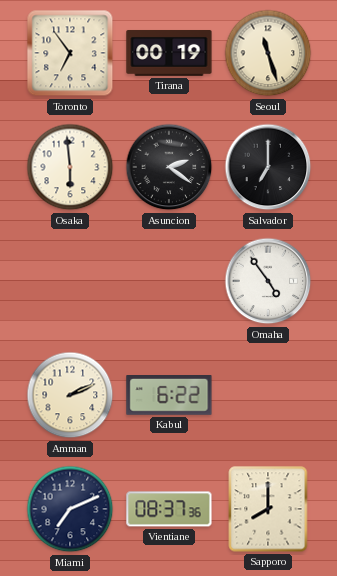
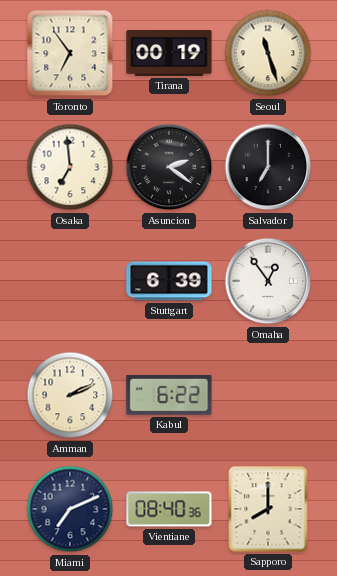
Osaka: 5:59 -> 6:59
Stuttgart: none -> 6:39
Omaha: 4:54 -> 12:54
Vientiane: 08:37 -> 08:40
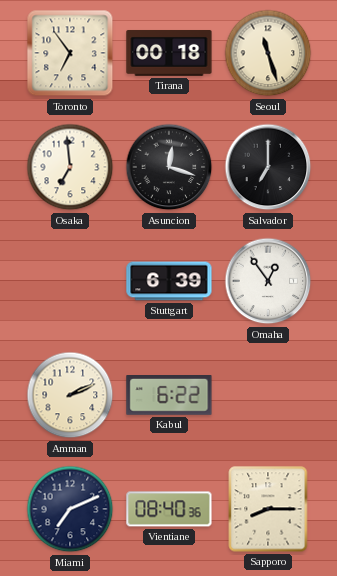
Tirana: 00:19 -> 00:18
Asuncion: 2:21 -> 12:18
Sapporo: 8:00 -> 8:15
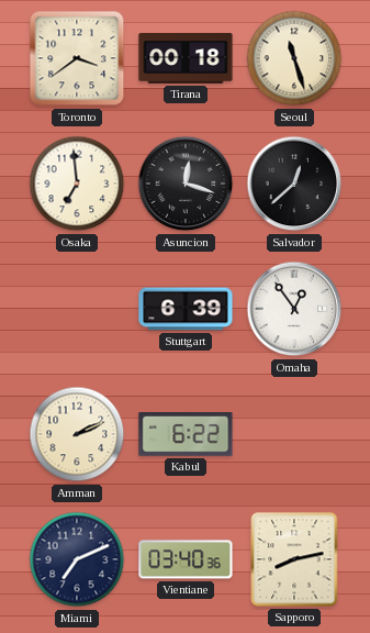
Toronto: 6:54 -> 3:39
Salvador: 7:00 -> 12:38
Vientiane: 08:40 -> 03:40
Sapporo: 8:15 -> 8:13
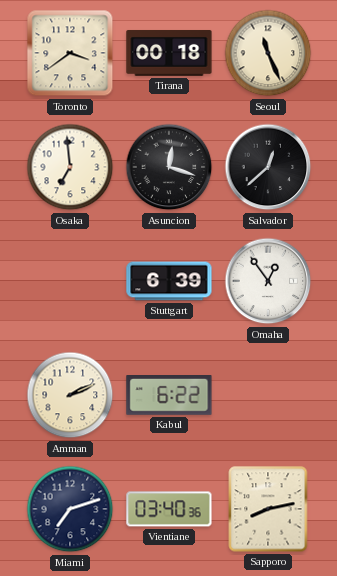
Seoul: 11:27 -> 11:26
Miami: 7:11 -> 7:12
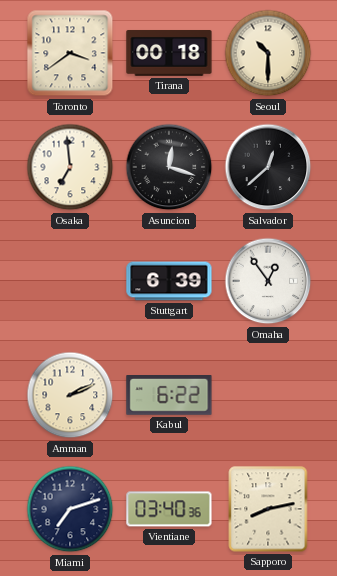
Seoul: 11:26 -> 10:30
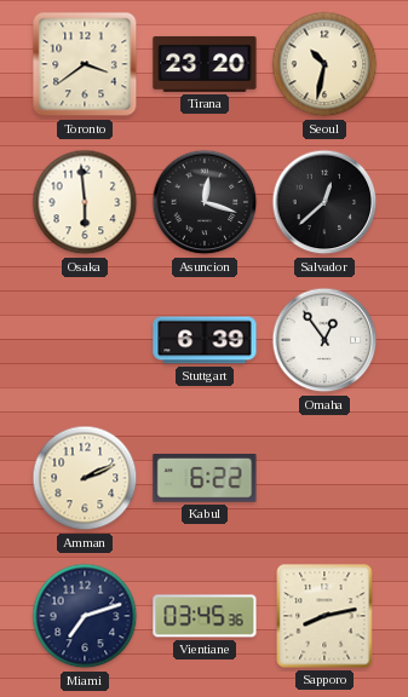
Tirana: 00:18 -> 23:20
Seoul: 10:30 -> 10:32
Osaka: 6:59 -> 5:59
Vientiane: 03:40 -> 03:45
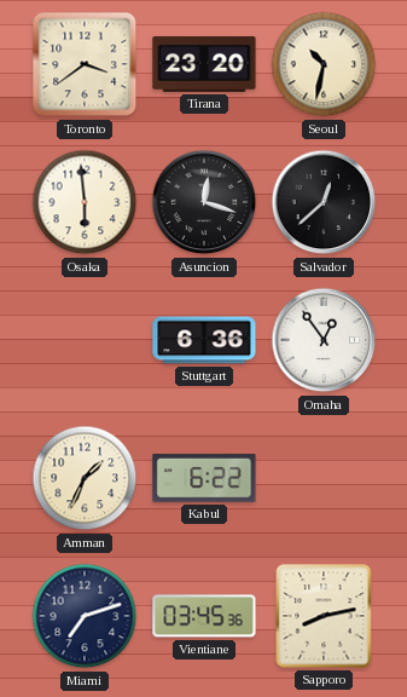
Stuttgart: 6:39 -> 6:36
Amman: 2:11 -> 1:34
